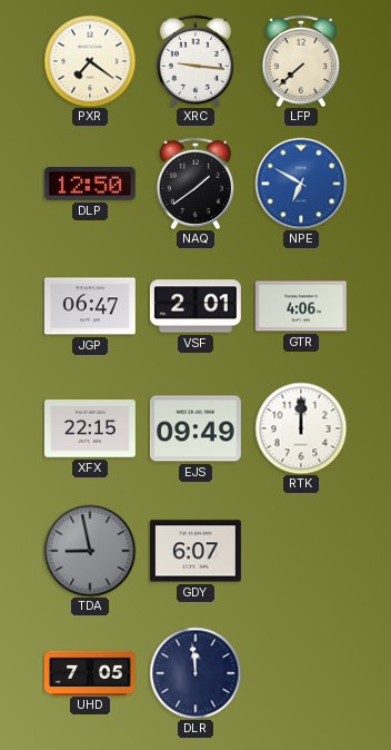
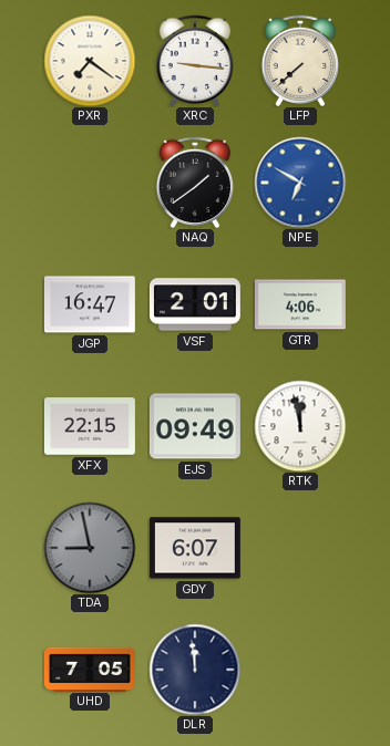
DLP: 12:50 -> none
JGP: 06:47 -> 16:47
RTK: 12:00 -> 11:58
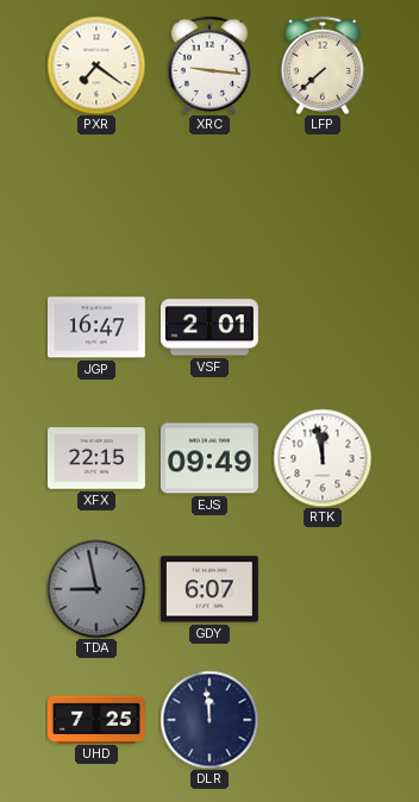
NAQ: 1:39 -> none
NPE: 6:50 -> none
GTR: 4:06 -> none
UHD: 7:05 -> 7:25
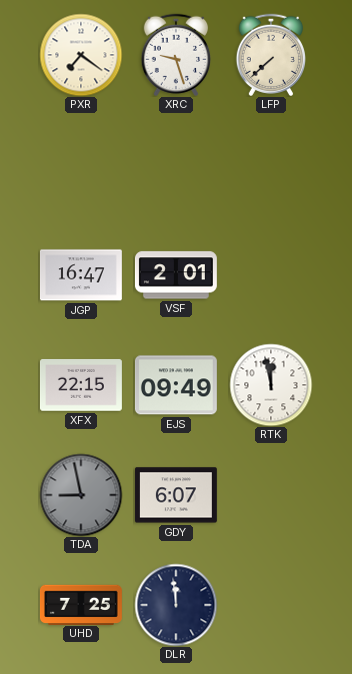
XRC: 9:16 -> 9:27
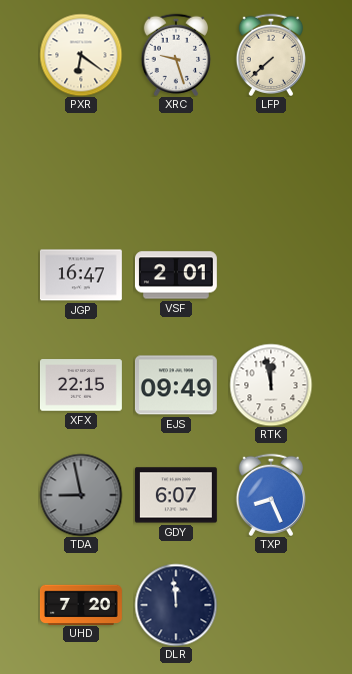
PXR: 7:21 -> 6:21
TXP: none -> 8:26
UHD: 7:25 -> 7:20
